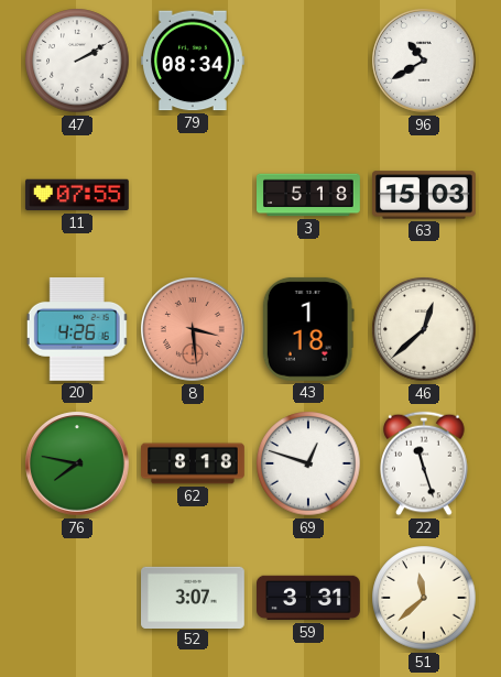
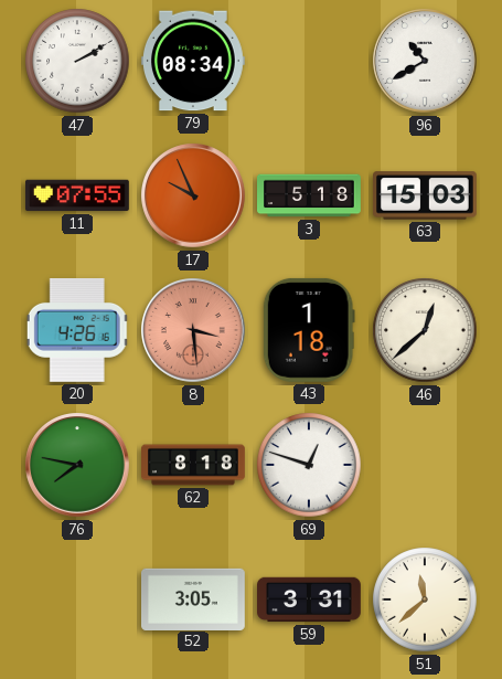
17: none -> 9:56
22: 11:27 -> none
52: 3:07 -> 3:05
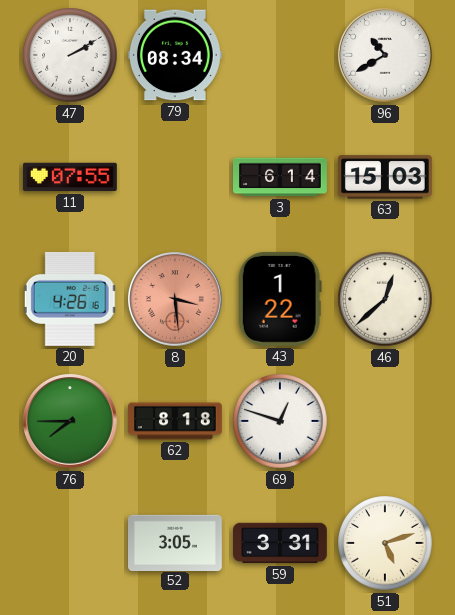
17: 9:56 -> none
3: 5:18 -> 6:14
43: 1:18 -> 1:22
76: 7:47 -> 7:45
51: 11:38 -> 5:12
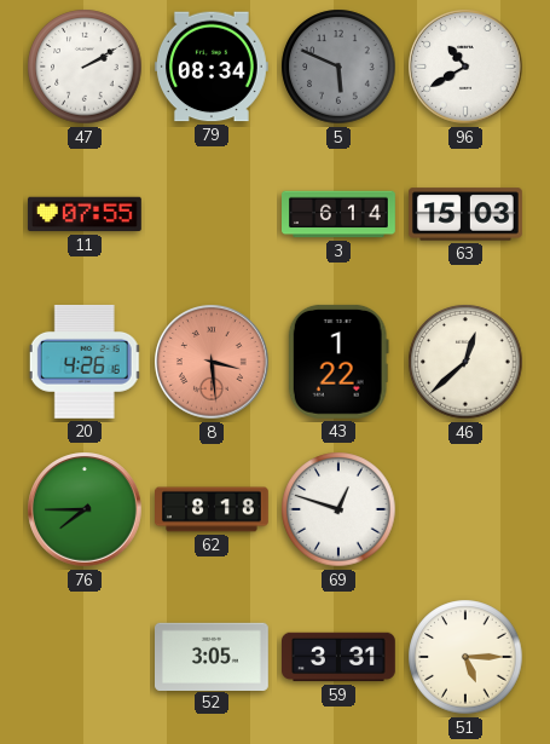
5: none -> 5:49
51: 5:12 -> 5:15
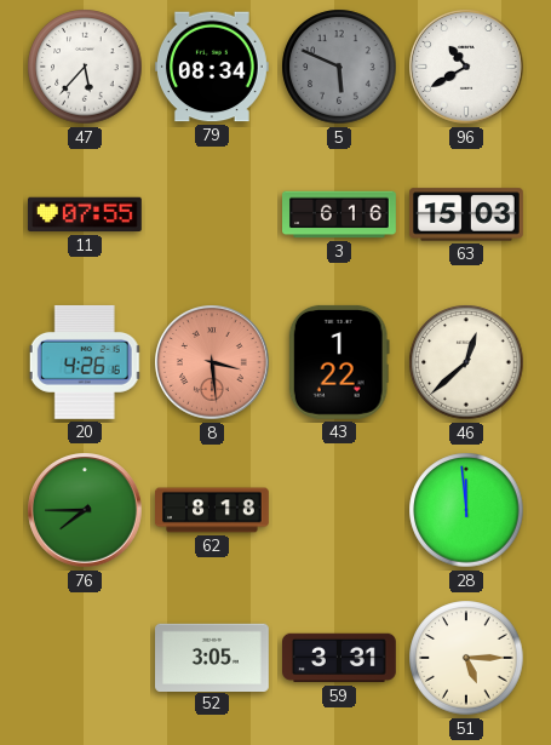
47: 2:10 -> 5:37
3: 6:14 -> 6:16
69: 12:48 -> none
28: none -> 11:59
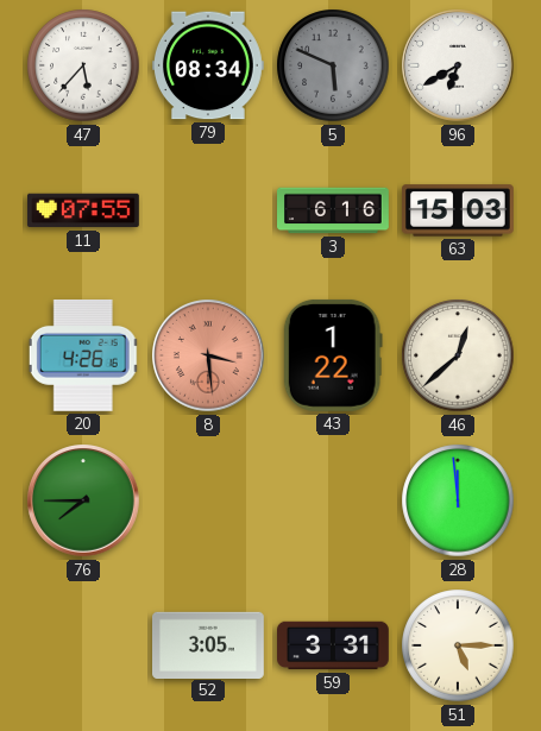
96: 10:40 -> 6:40
62: 8:18 -> none
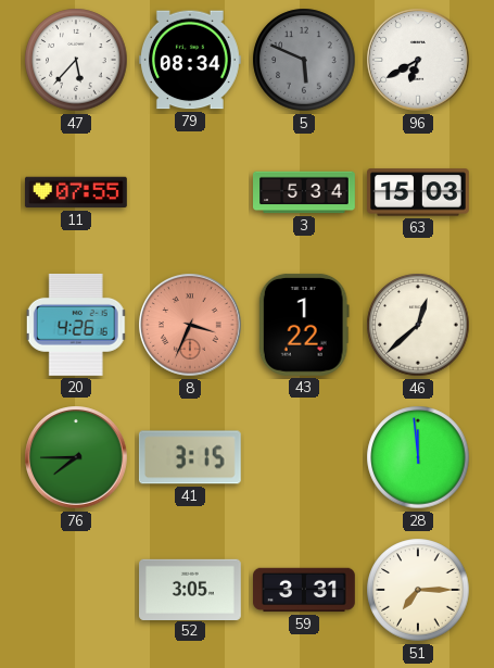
3: 6:16 -> 5:34
8: 3:29 -> 3:34
41: none -> 3:15
51: 5:15 -> 7:15
